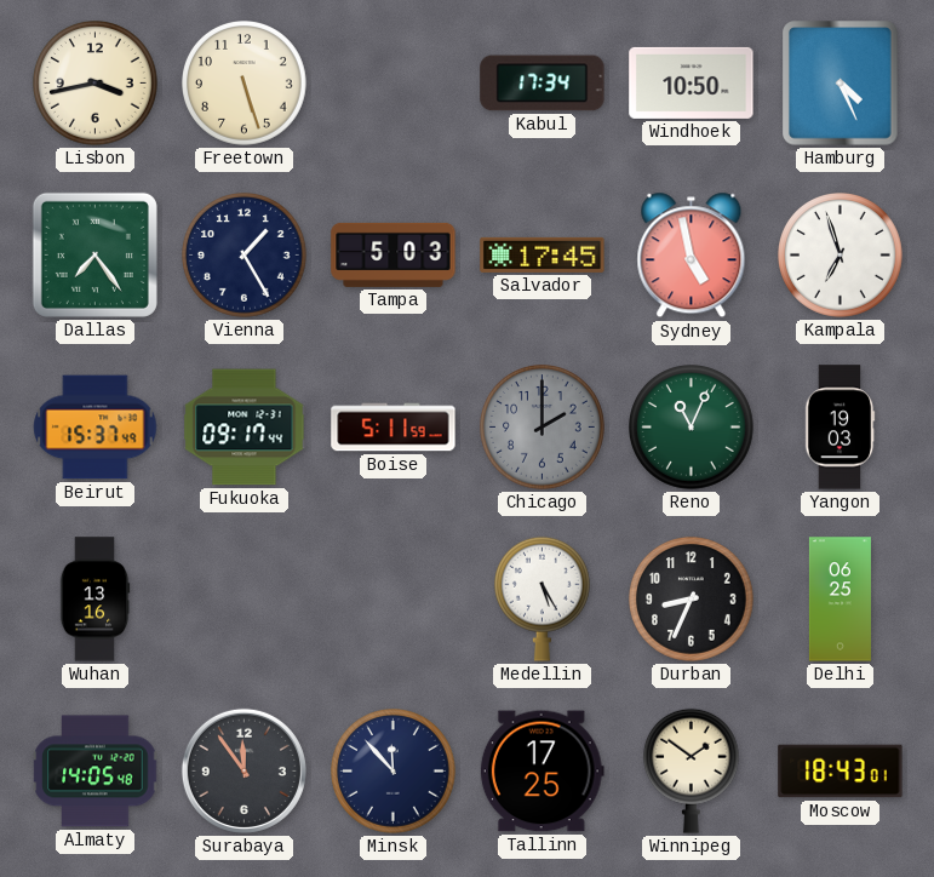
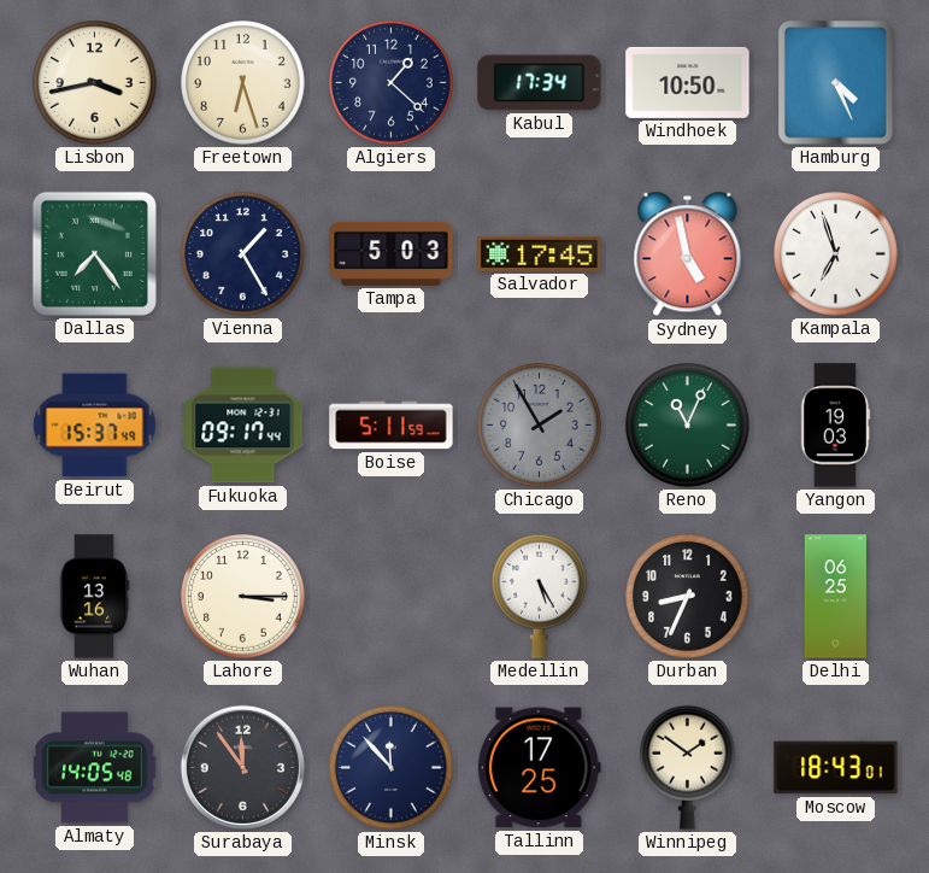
Freetown: 5:27 -> 6:27
Algiers: none -> 1:22
Chicago: 2:00 -> 1:55
Lahore: none -> 3:15
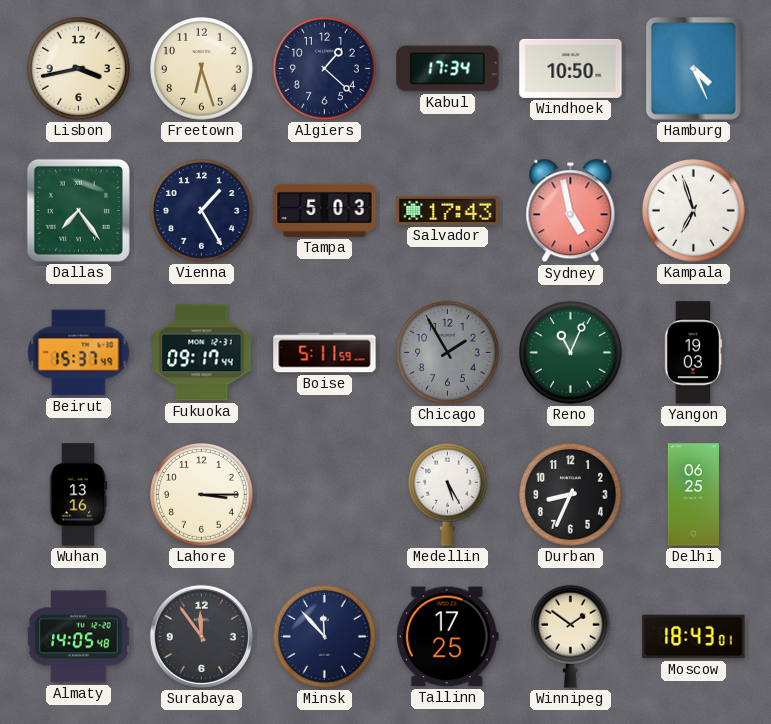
Salvador: 17:45 -> 17:43
